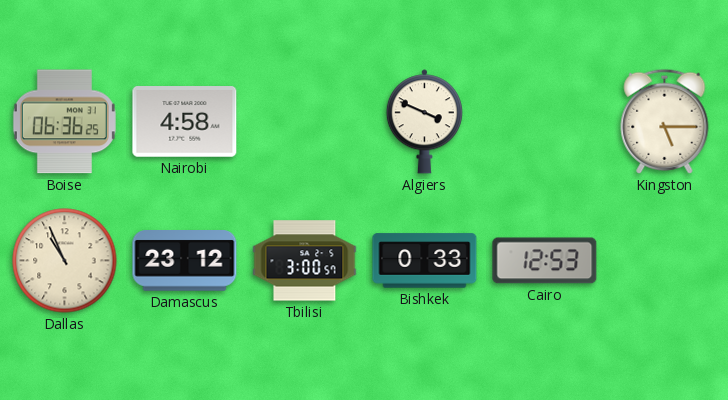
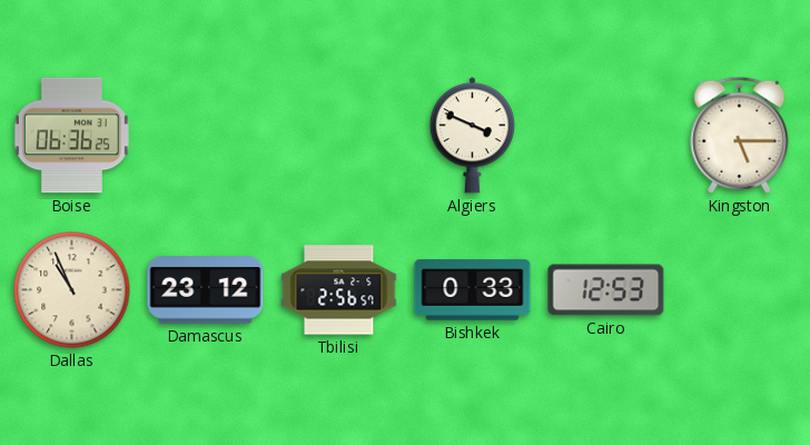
Nairobi: 4:58 -> none
Tbilisi: 3:00 -> 2:56
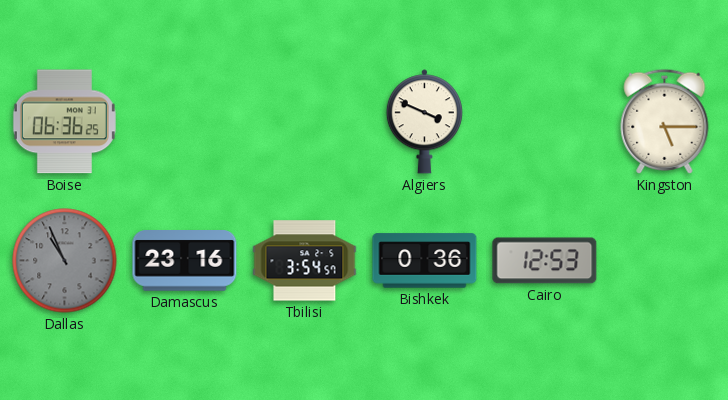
Dallas dial: cream -> grey
Damascus: 23:12 -> 23:16
Tbilisi: 2:56 -> 3:54
Bishkek: 0:33 -> 0:36
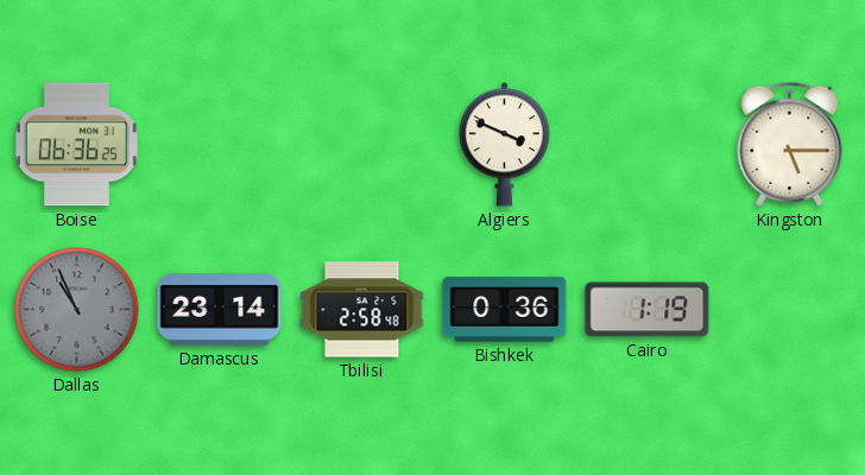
Damascus: 23:16 -> 23:14
Tbilisi: 3:54 -> 2:58
Cairo: 12:53 -> 1:19
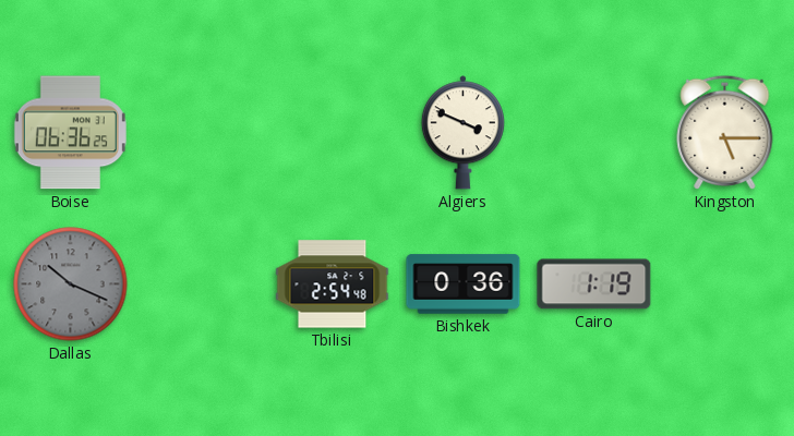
Dallas: 10:56 -> 10:19
Damascus: 23:14 -> none
Tbilisi: 2:58 -> 2:54
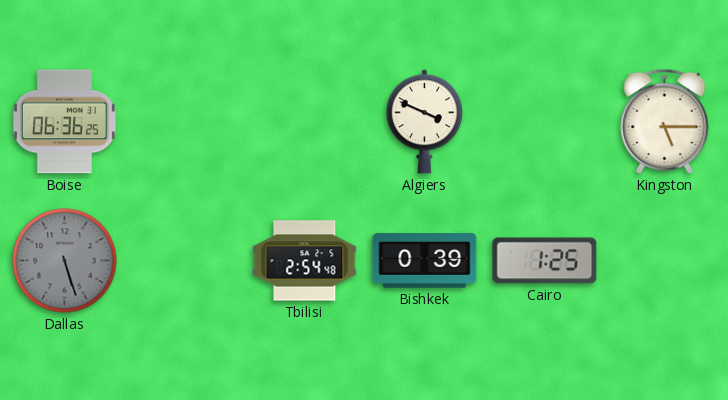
Dallas: 10:19 -> 5:27
Bishkek: 0:36 -> 0:39
Cairo: 1:19 -> 1:25
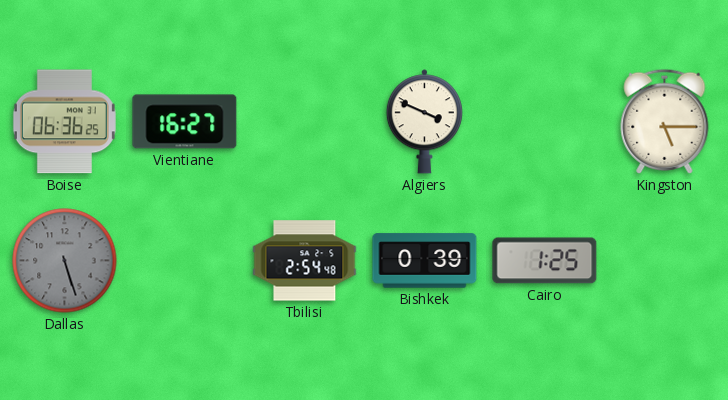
Vientiane: none -> 16:27
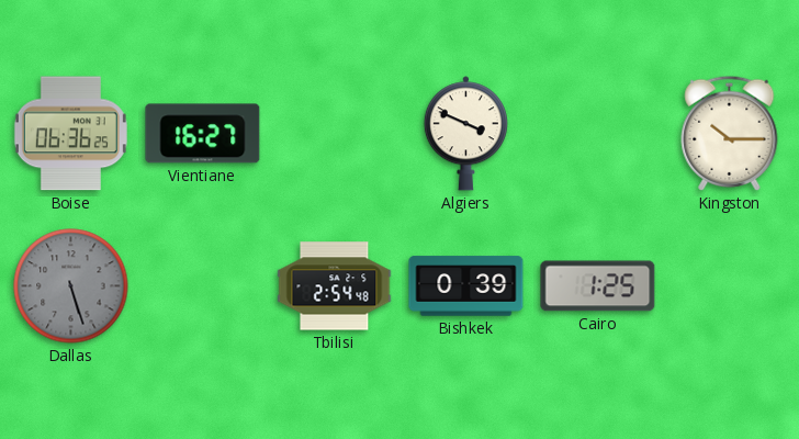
Kingston: 5:15 -> 10:15
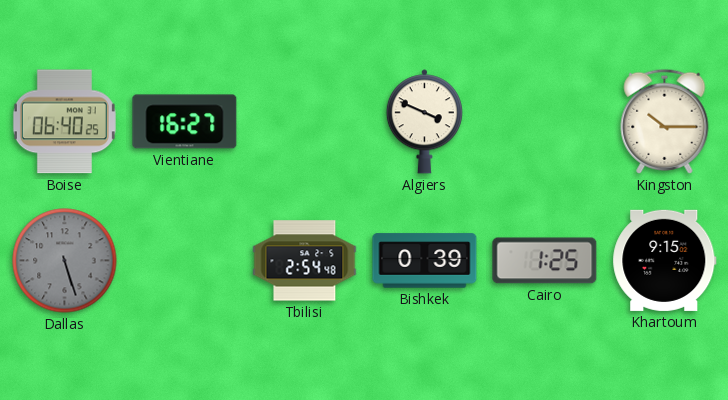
Boise: 06:36 -> 06:40
Khartoum: none -> 9:15
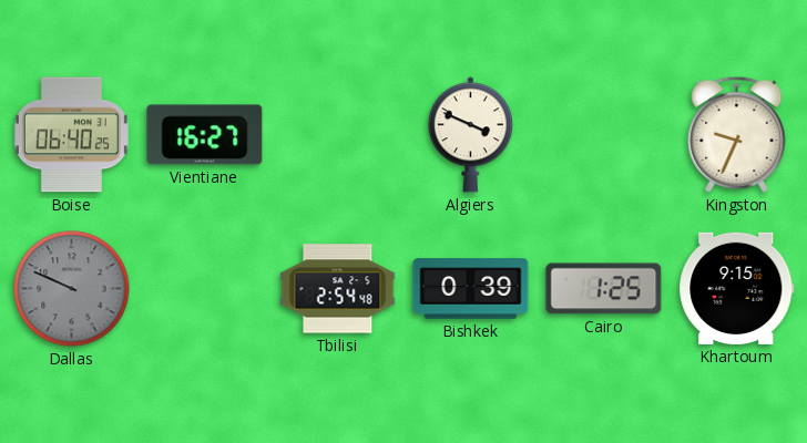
Kingston: 10:15 -> 9:34
Dallas: 5:27 -> 9:49
